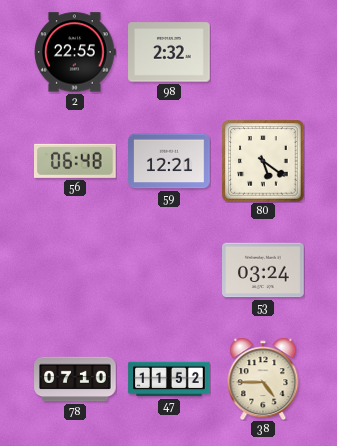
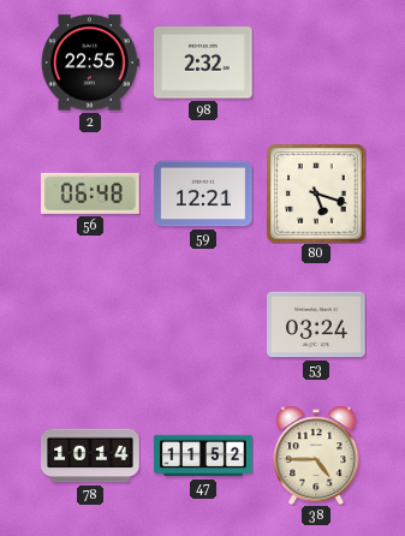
80: 5:21 -> 5:18
78: 07:10 -> 10:14
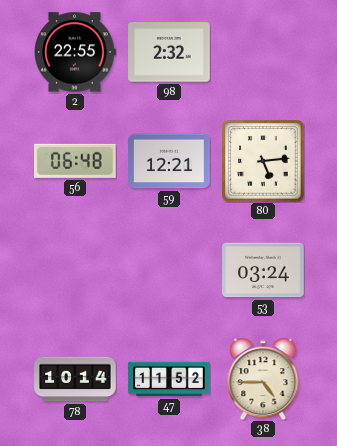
80: 5:18 -> 5:14
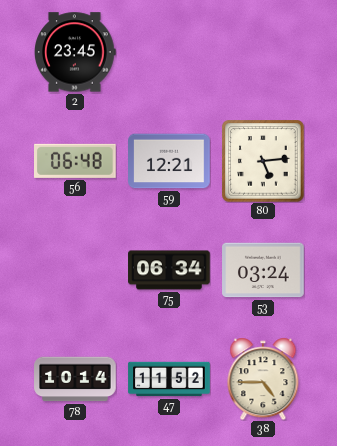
2: 22:55 -> 23:45
98: 2:32 -> none
75: none -> 06:34
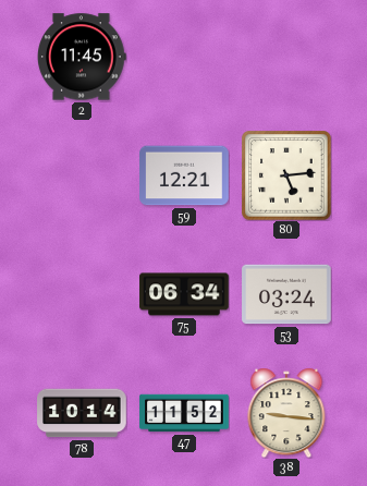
2: 23:45 -> 11:45
56: 06:48 -> none
38: 4:45 -> 9:16
